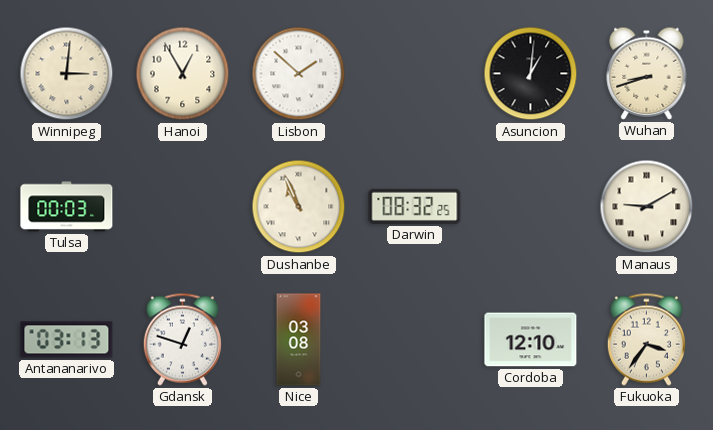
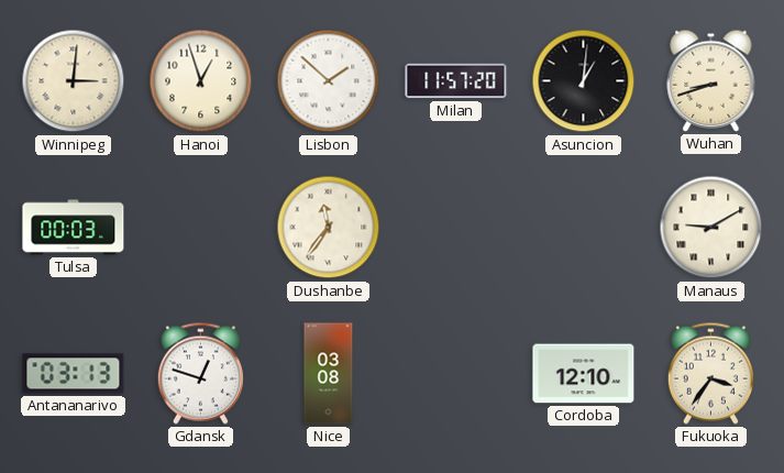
Hanoi: 12:55 -> 12:57
Milan: none -> 11:57
Dushanbe: 10:56 -> 11:36
Darwin: 08:32 -> none
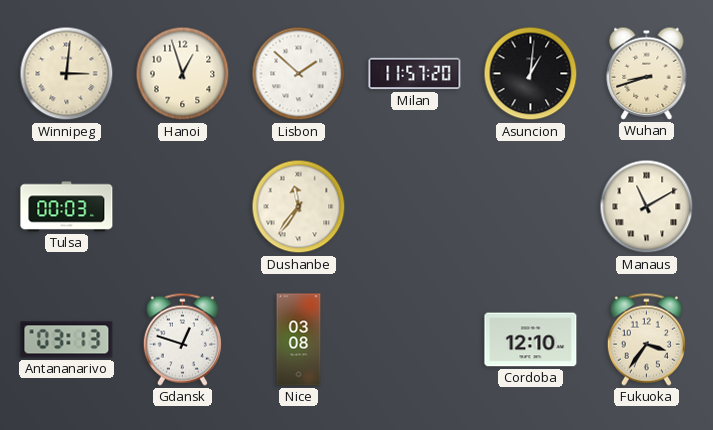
Manaus: 9:10 -> 11:10
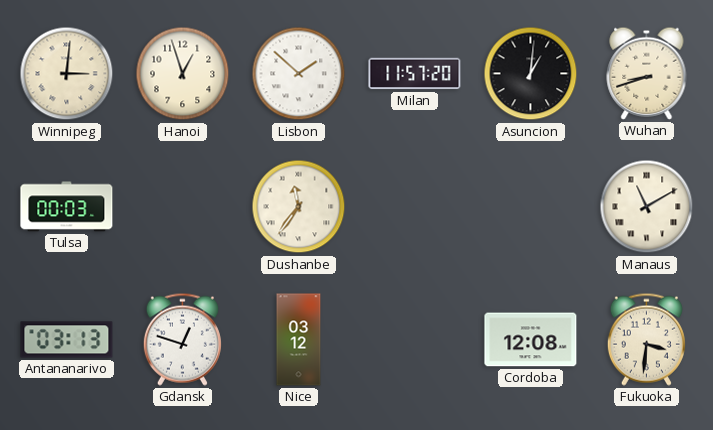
Nice: 03:08 -> 03:12
Cordoba: 12:10 -> 12:08
Fukuoka: 3:36 -> 3:31
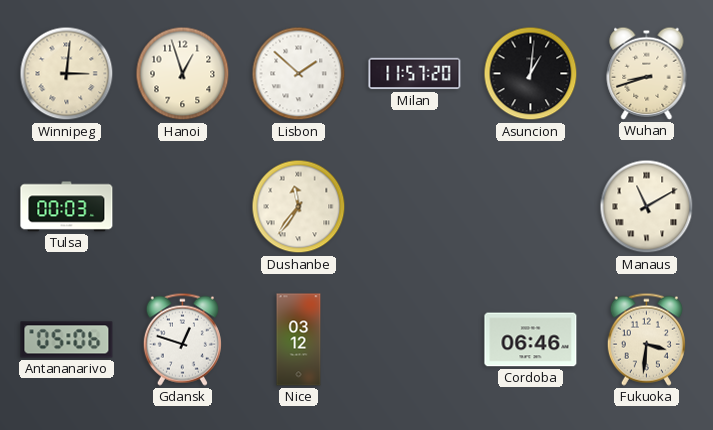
Antananarivo: 03:13 -> 05:06
Cordoba: 12:08 -> 06:46
